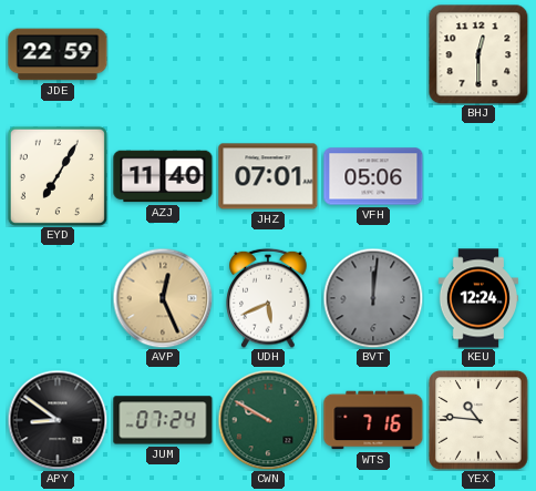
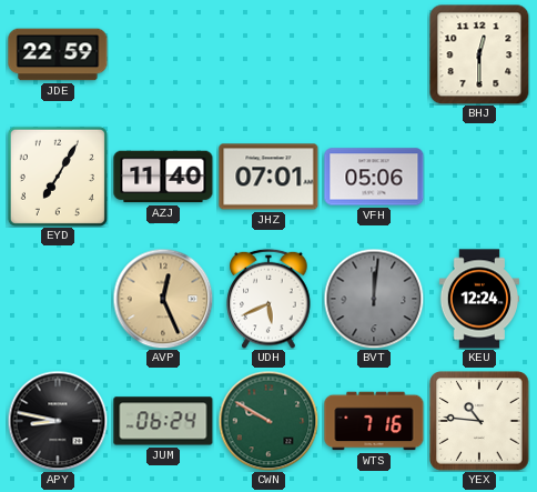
APY: 8:51 -> 8:47
JUM: 07:24 -> 06:24
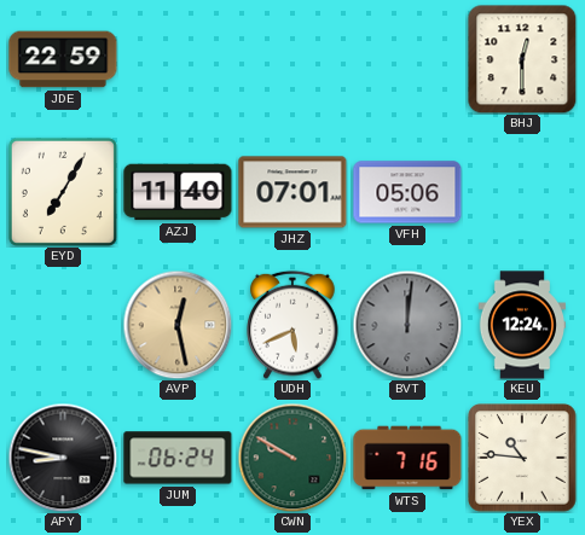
AVP: 12:26 -> 12:28
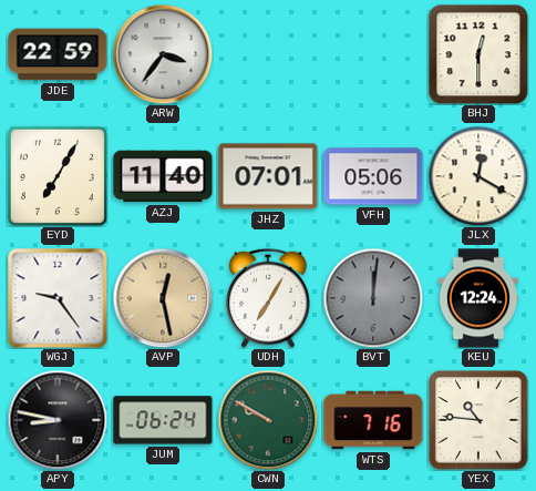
ARW: none -> 3:36
JLX: none -> 12:20
WGJ: none -> 9:24
UDH: 5:41 -> 7:05
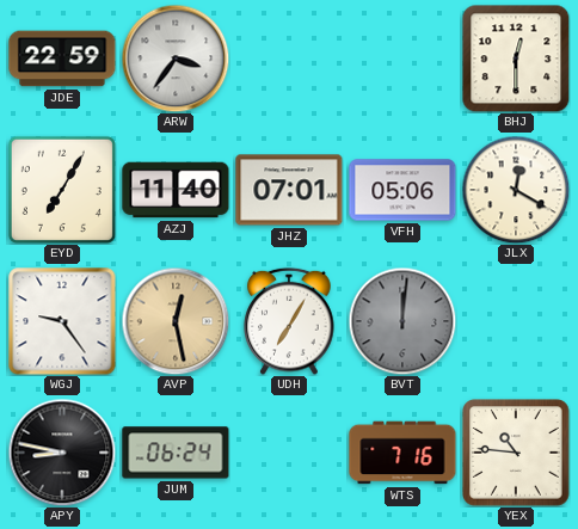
KEU: 12:24 -> none
CWN: 9:50 -> none
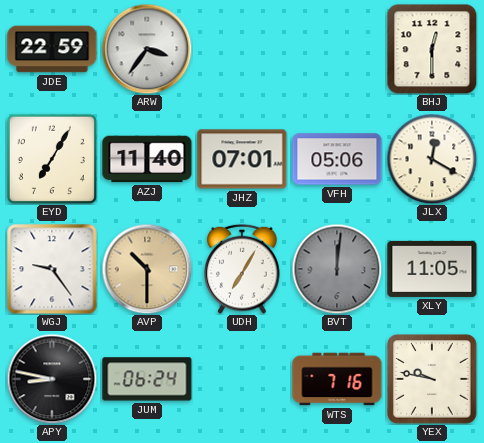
AVP: 12:28 -> 10:30
XLY: none -> 11:05
YEX: 10:46 -> 9:47
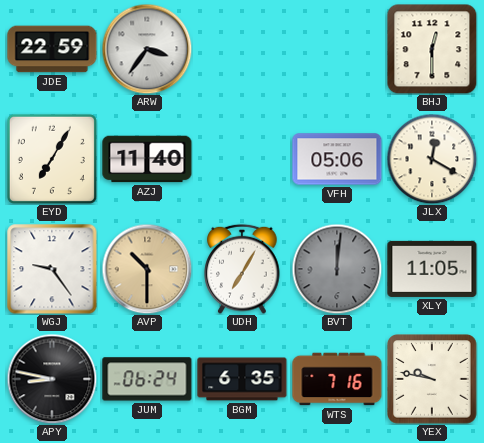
JHZ: 07:01 -> none
BGM: none -> 6:35
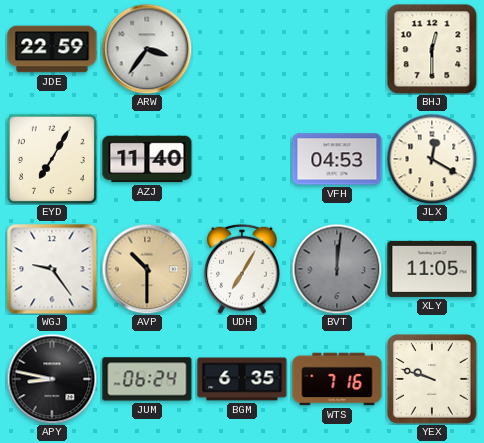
VFH: 05:06 -> 04:53
YEX: 9:47 -> 9:48
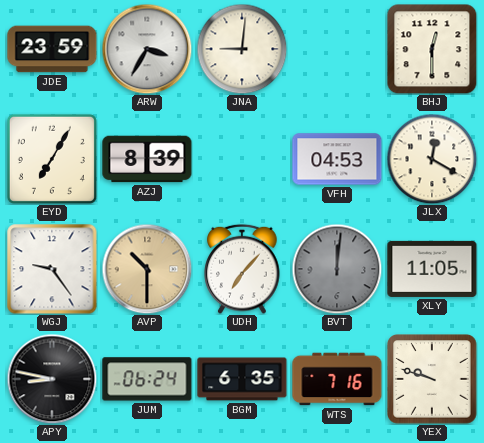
JDE: 22:59 -> 23:59
ARW: 3:36 -> 3:35
JNA: none -> 9:01
AZJ: 11:40 -> 8:39
UDH: 7:05 -> 7:07
